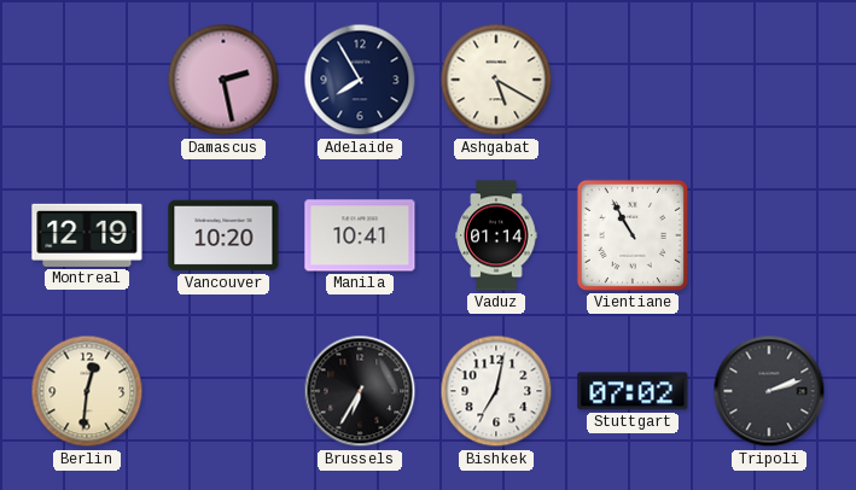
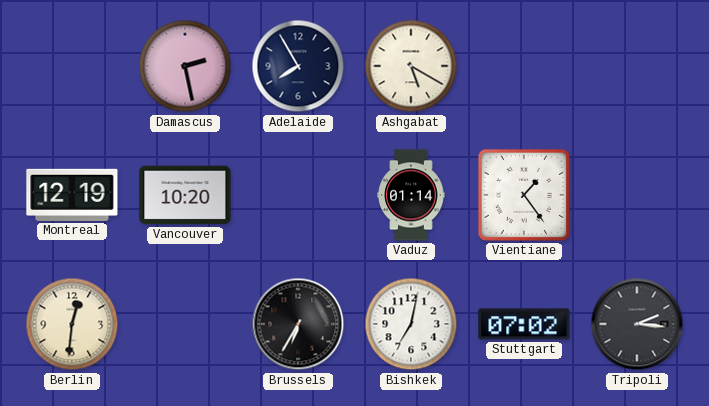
Manila: 10:41 -> none
Vientiane: 10:55 -> 1:24
Tripoli: 2:12 -> 2:16
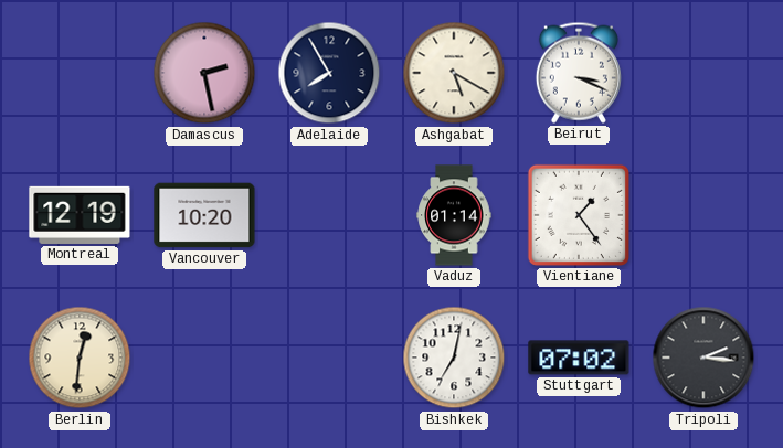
Beirut: none -> 3:19
Brussels: 6:35 -> none
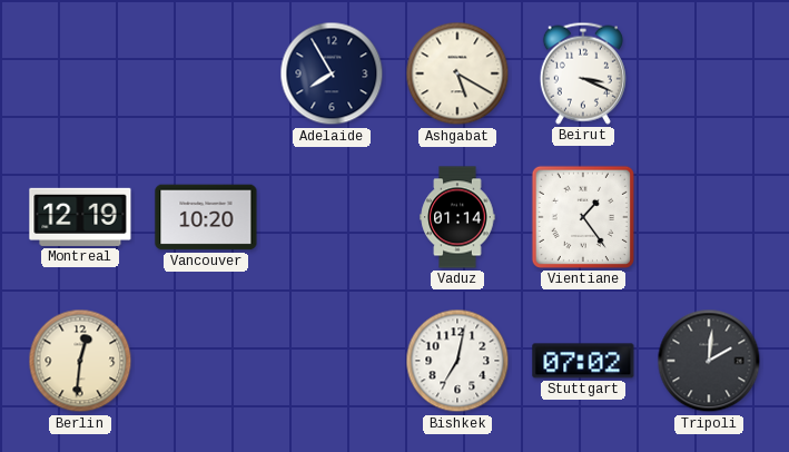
Damascus: 2:28 -> none
Tripoli: 2:16 -> 2:01
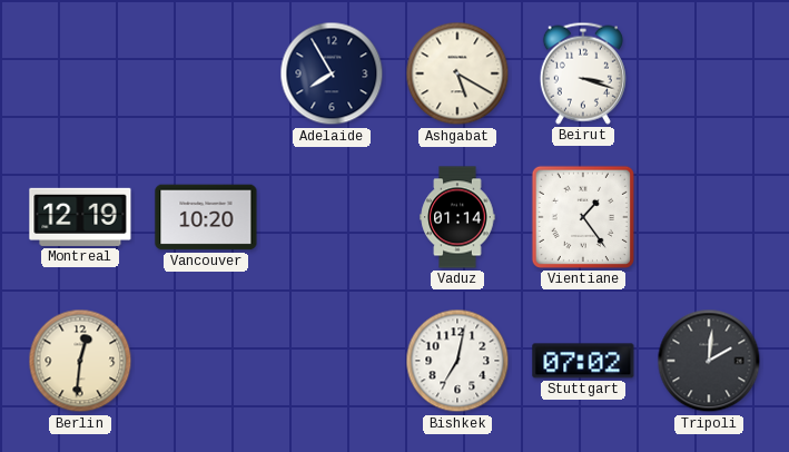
Beirut: 3:19 -> 3:18
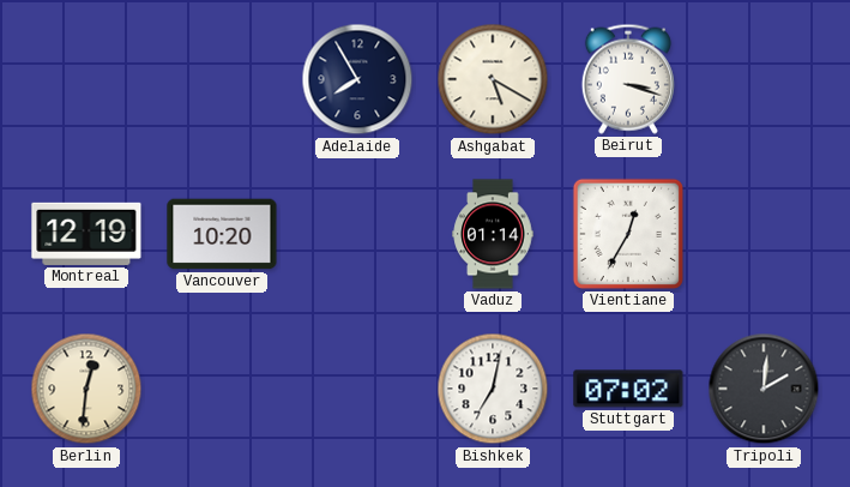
Vientiane: 1:24 -> 12:35
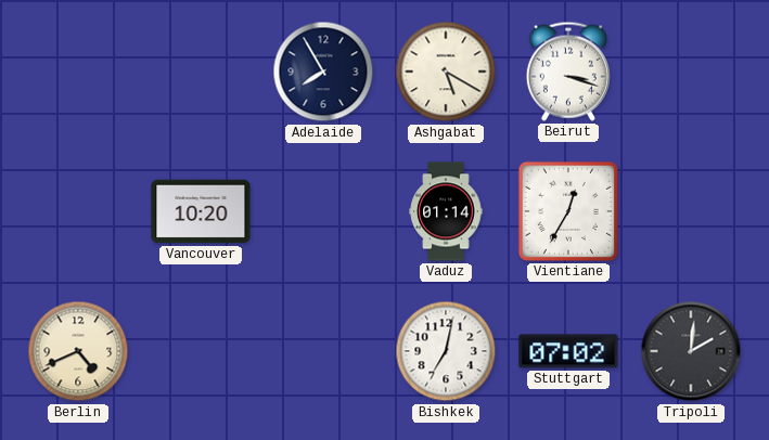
Montreal: 12:19 -> none
Berlin: 12:31 -> 4:41
